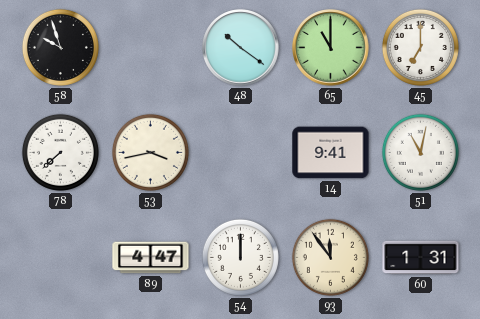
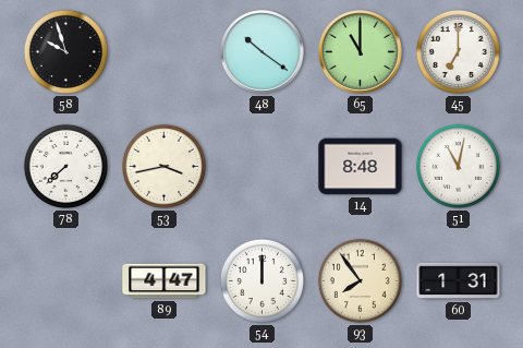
14: 9:41 -> 8:48
93: 11:54 -> 7:54
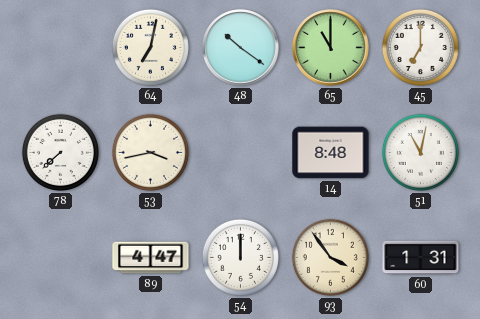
58: 9:57 -> none
64: none -> 7:02
93: 7:54 -> 3:54
